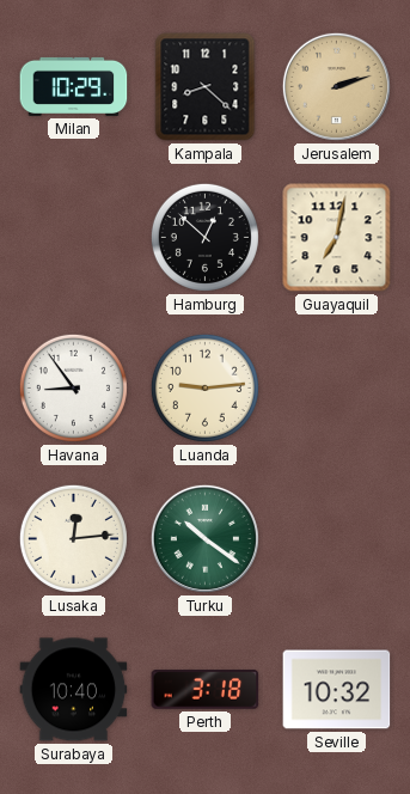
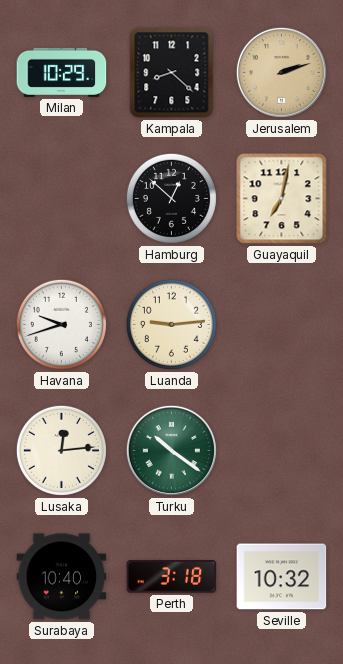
Havana: 8:54 -> 9:42
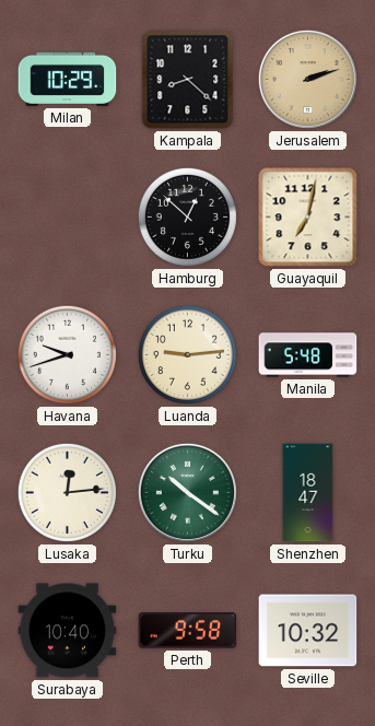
Manila: none -> 5:48
Shenzhen: none -> 18:47
Perth: 3:18 -> 9:58
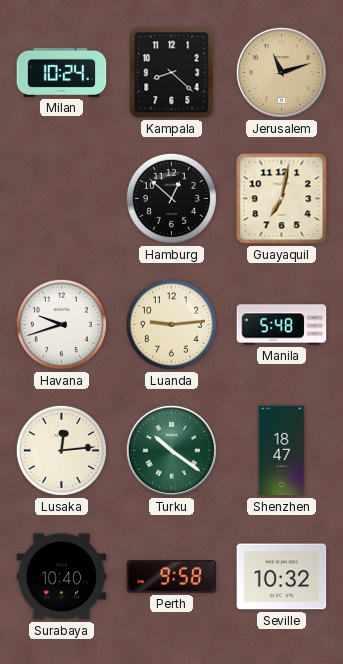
Milan: 10:29 -> 10:24
Jerusalem: 2:12 -> 11:12
